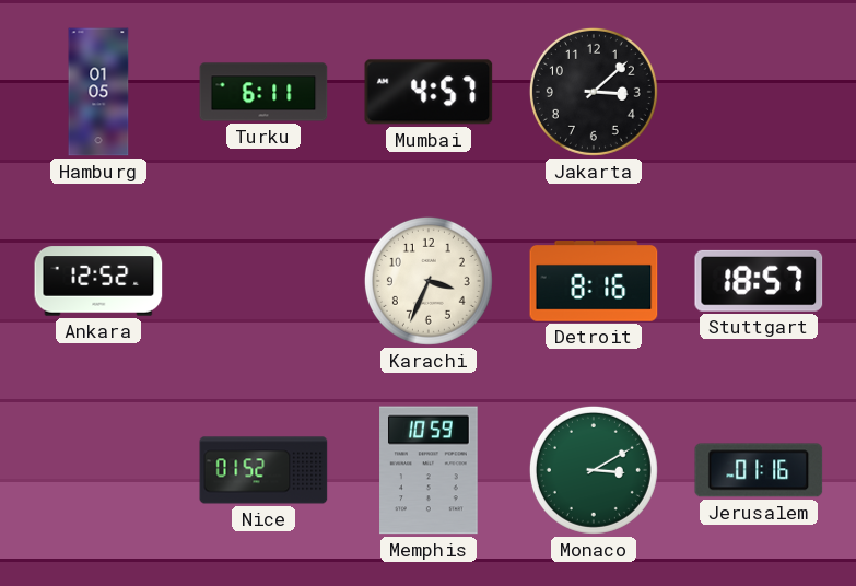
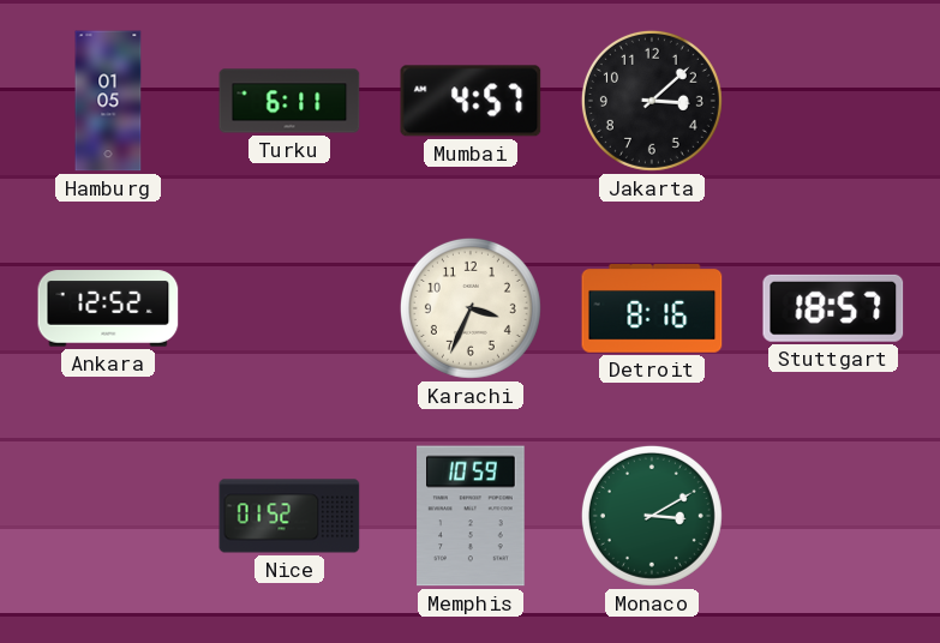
Jerusalem: 01:16 -> none
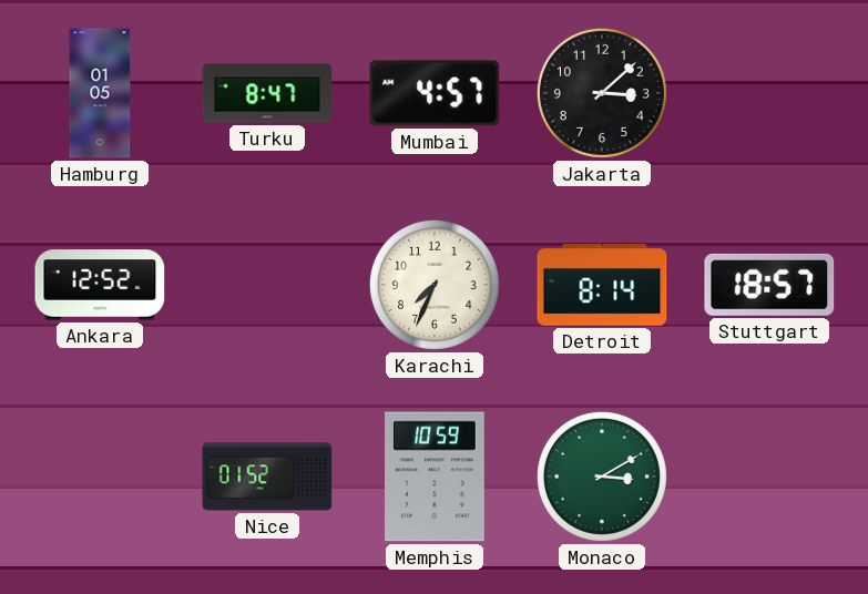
Turku: 6:11 -> 8:47
Karachi: 3:34 -> 7:34
Detroit: 8:16 -> 8:14
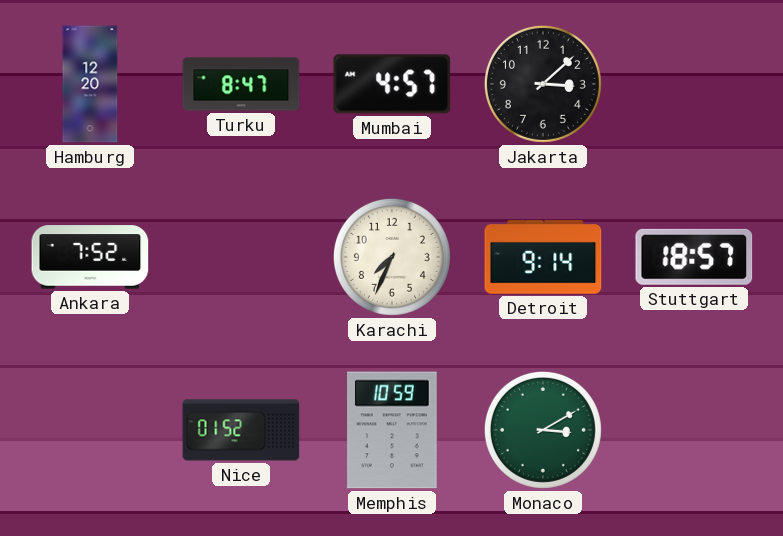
Hamburg: 01:05 -> 12:20
Ankara: 12:52 -> 7:52
Detroit: 8:14 -> 9:14
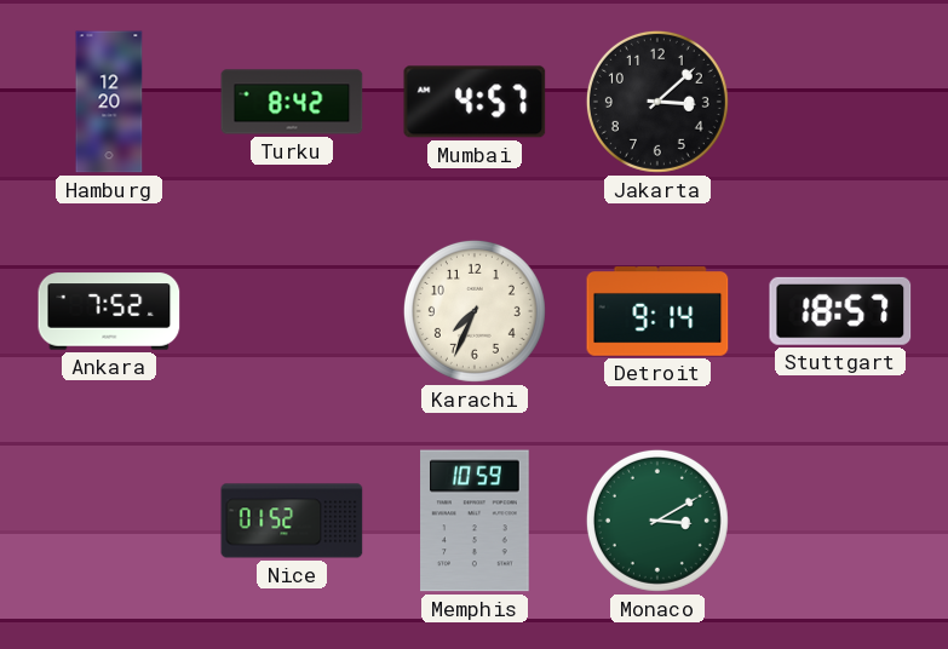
Turku: 8:47 -> 8:42
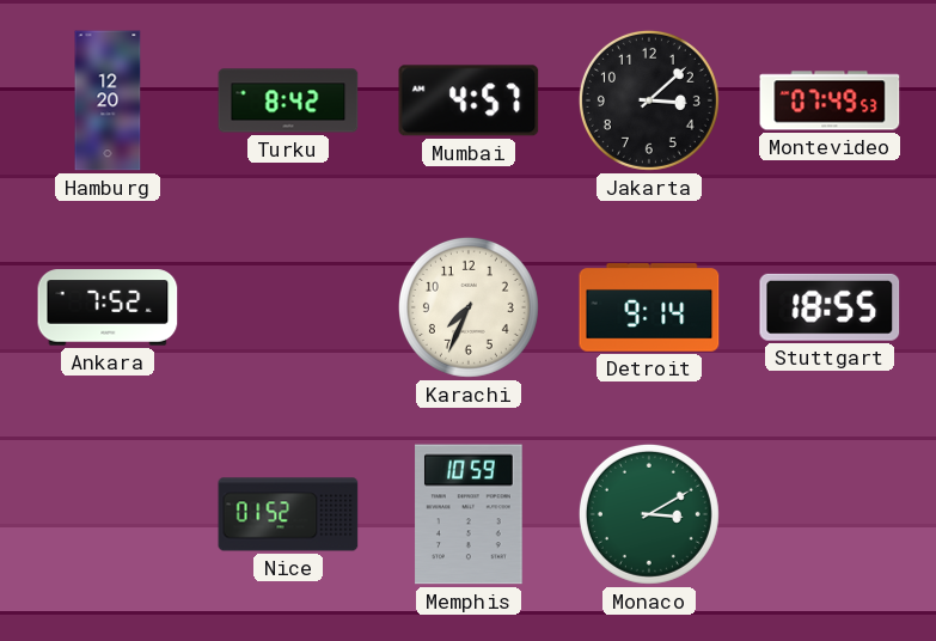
Montevideo: none -> 07:49
Stuttgart: 18:57 -> 18:55
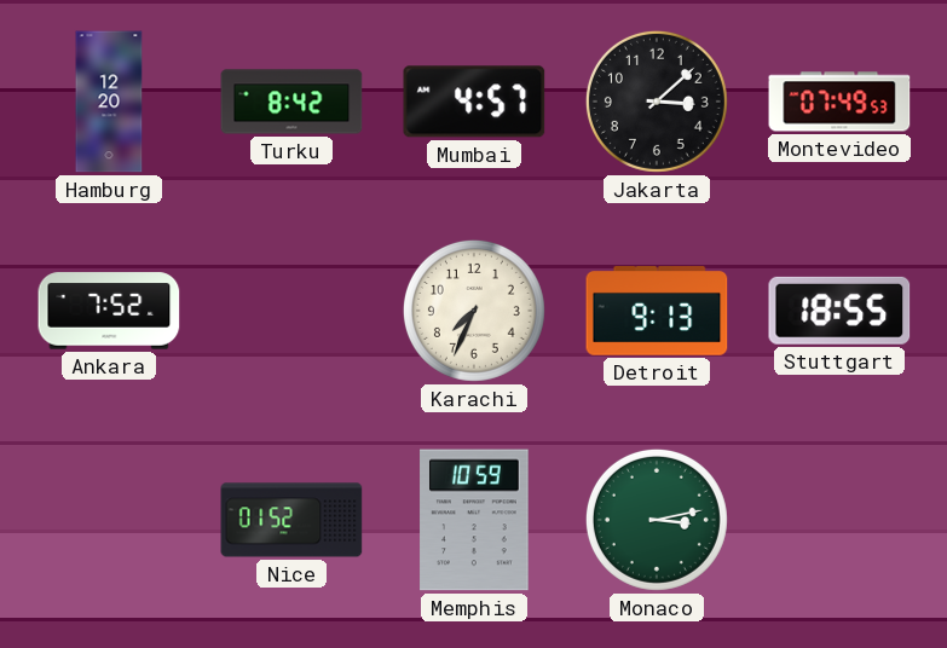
Detroit: 9:14 -> 9:13
Monaco: 3:10 -> 3:13
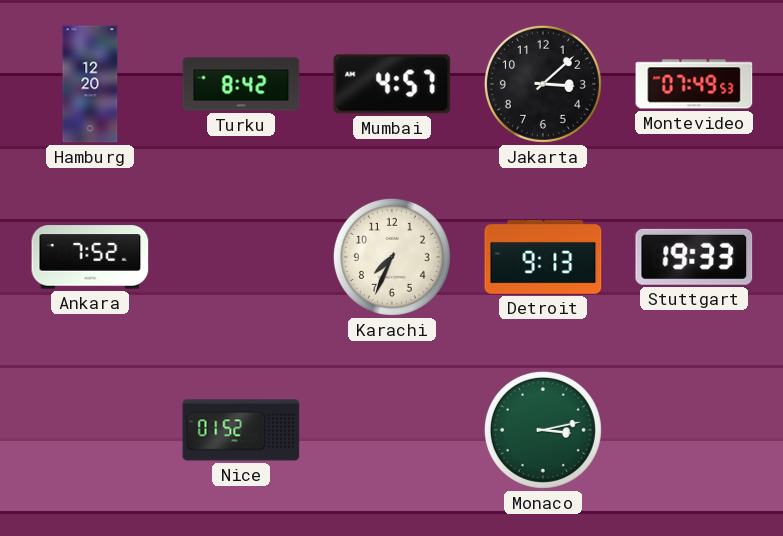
Stuttgart: 18:55 -> 19:33
Memphis: 10:59 -> none
